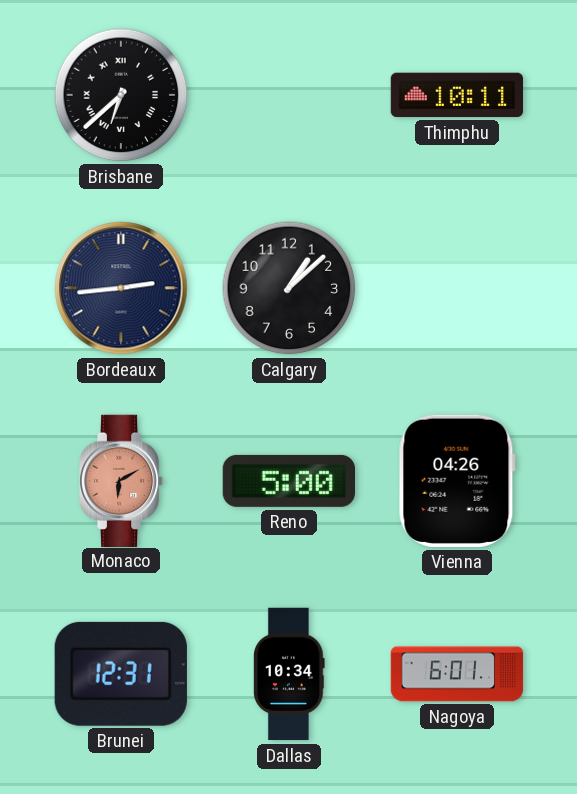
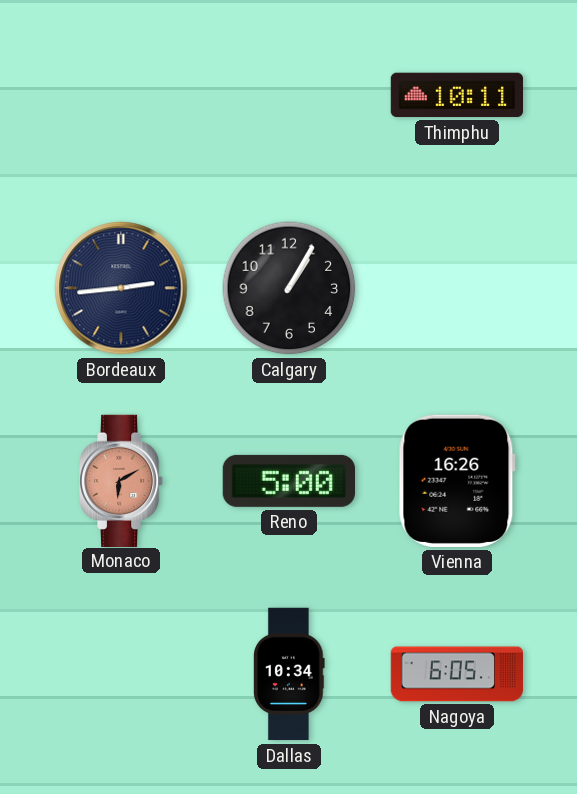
Brisbane: 6:38 -> none
Calgary: 1:08 -> 1:05
Vienna: 04:26 -> 16:26
Brunei: 12:31 -> none
Nagoya: 6:01 -> 6:05
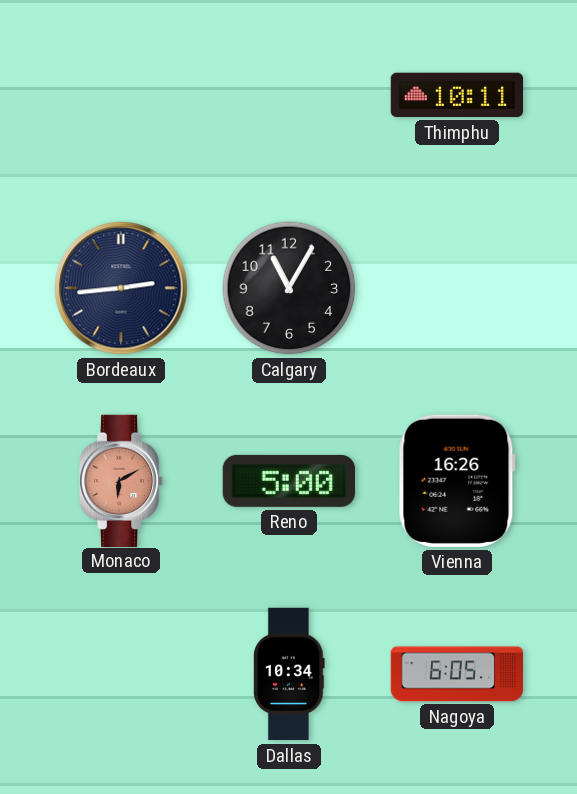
Calgary: 1:05 -> 11:05
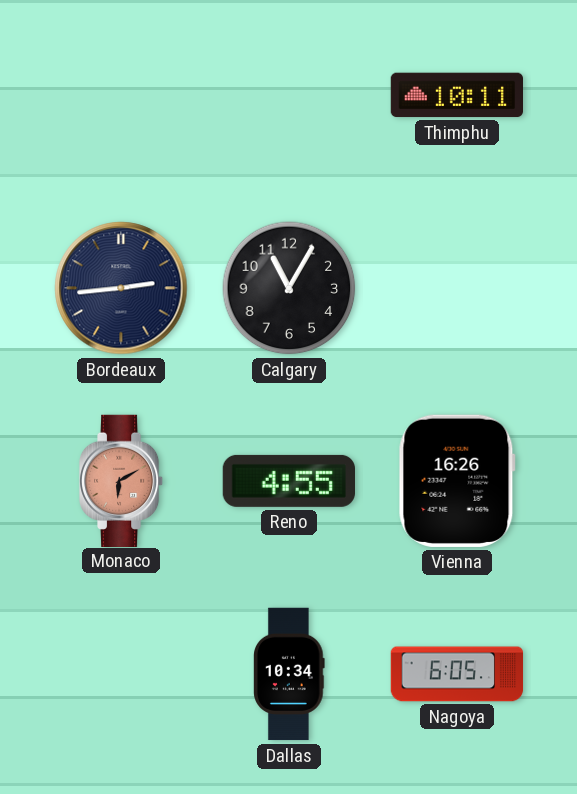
Reno: 5:00 -> 4:55
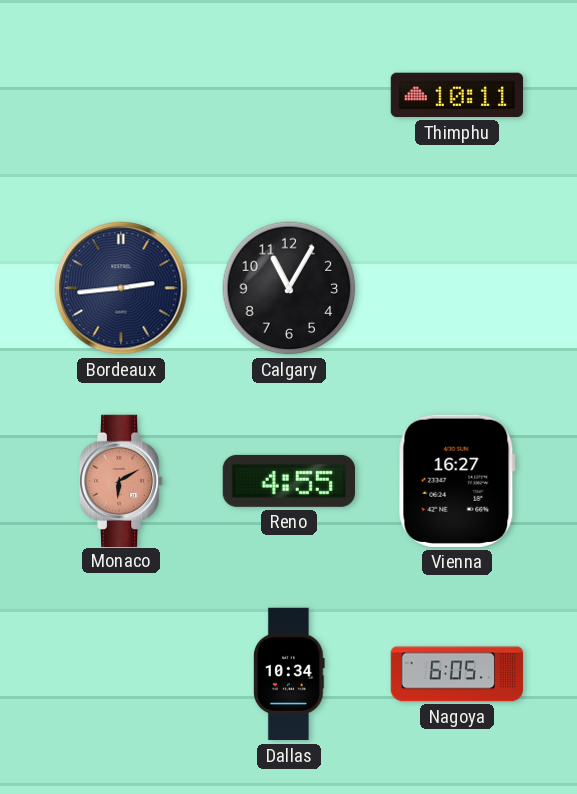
Vienna: 16:26 -> 16:27
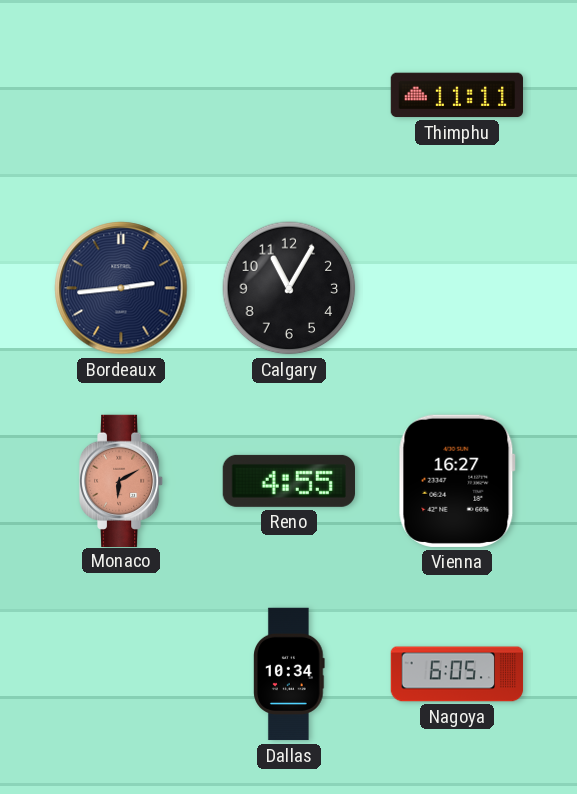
Thimphu: 10:11 -> 11:11
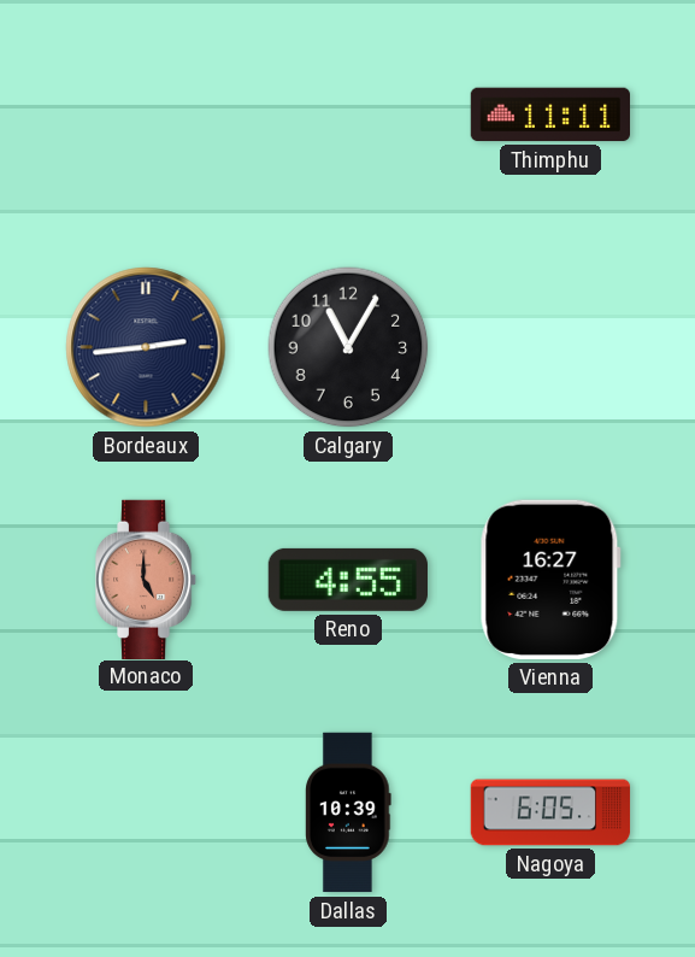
Monaco: 6:10 -> 5:00
Dallas: 10:34 -> 10:39
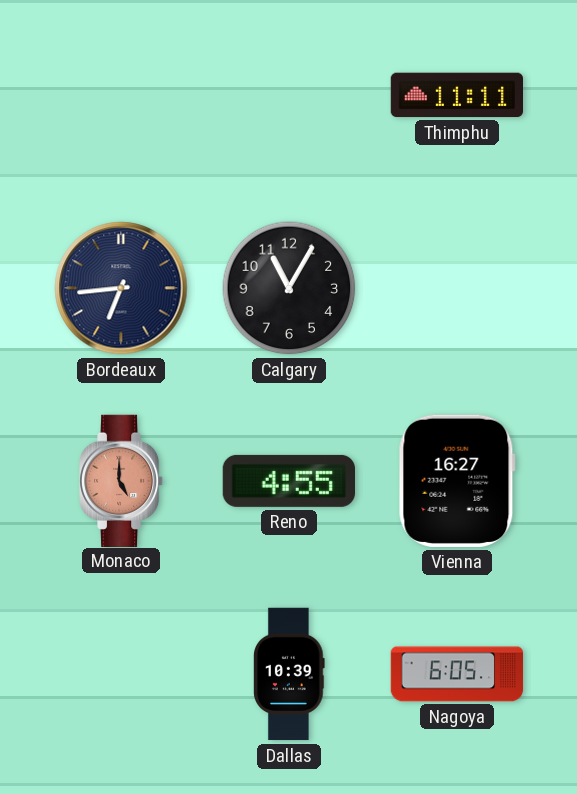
Bordeaux: 2:44 -> 6:44
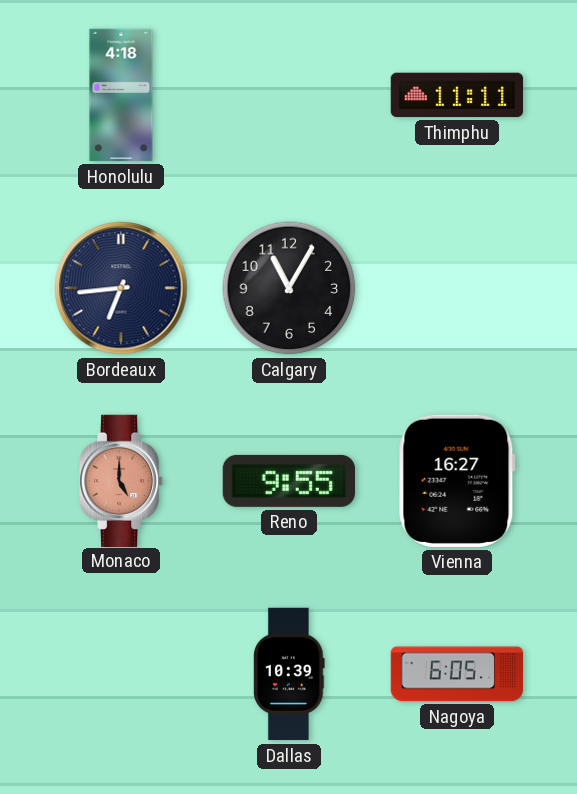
Honolulu: none -> 4:18
Reno: 4:55 -> 9:55
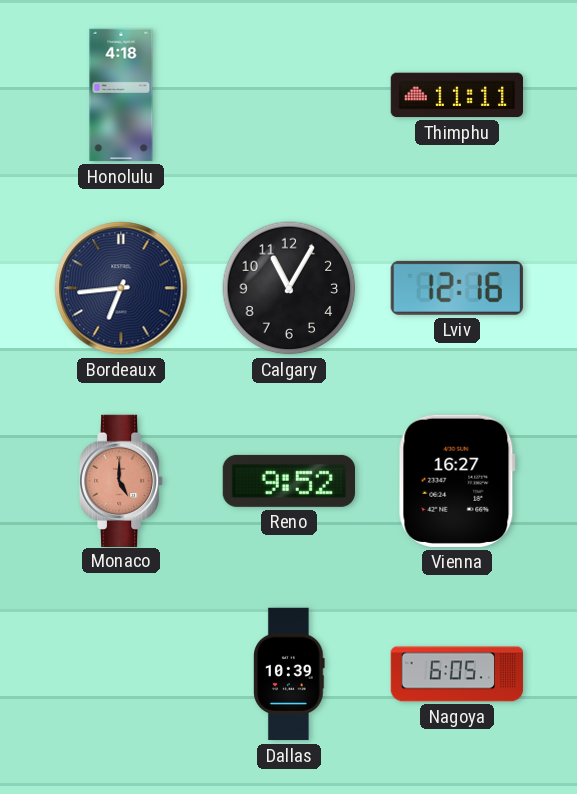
Lviv: none -> 12:16
Reno: 9:55 -> 9:52
